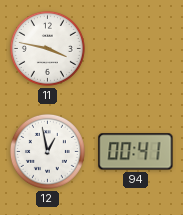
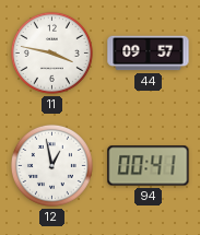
44: none -> 09:57
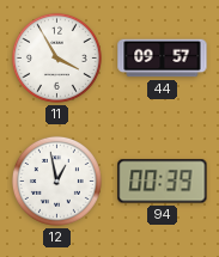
11: 3:47 -> 3:55
94: 00:41 -> 00:39
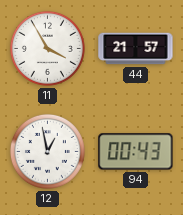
44: 09:57 -> 21:57
94: 00:39 -> 00:43
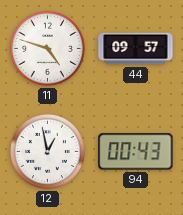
11: 3:55 -> 4:48
44: 21:57 -> 09:57
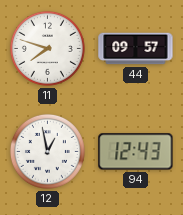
11: 4:48 -> 7:48
94: 00:43 -> 12:43
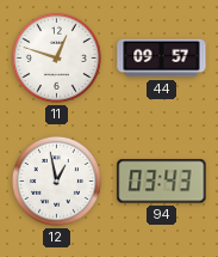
11: 7:48 -> 12:48
94: 12:43 -> 03:43
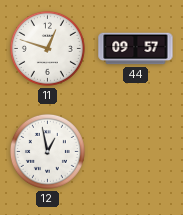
94: 03:43 -> none
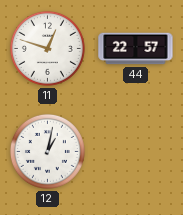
44: 09:57 -> 22:57
12: 12:58 -> 1:02
